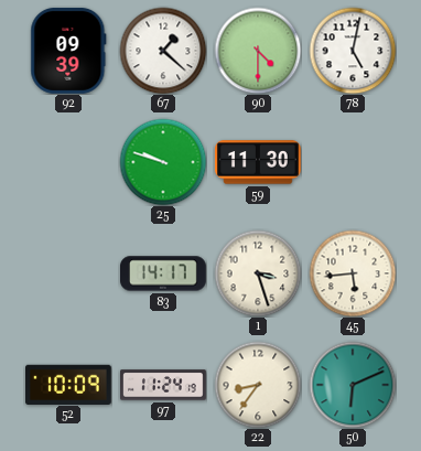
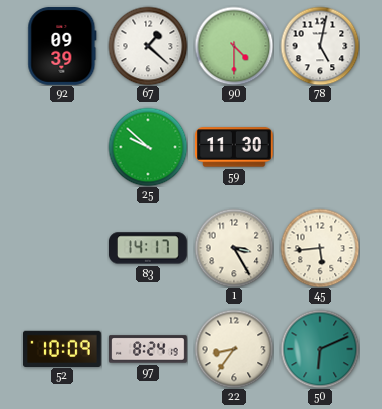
25: 9:48 -> 9:52
1: 3:27 -> 3:25
97: 11:24 -> 8:24
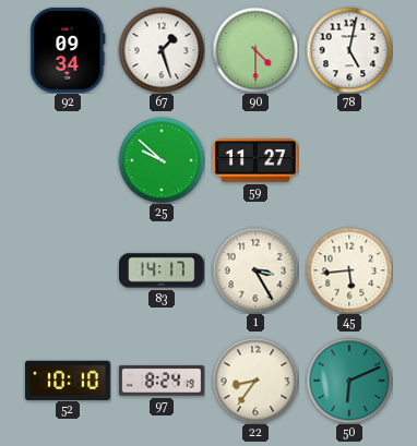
92: 09:39 -> 09:34
67: 1:22 -> 1:27
59: 11:30 -> 11:27
52: 10:09 -> 10:10
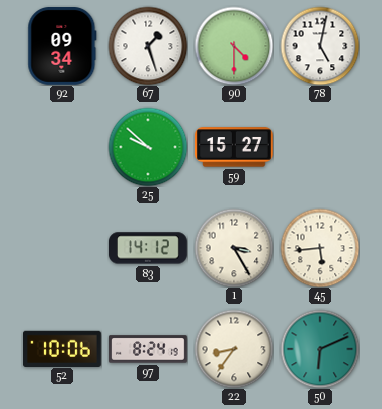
59: 11:27 -> 15:27
83: 14:17 -> 14:12
52: 10:10 -> 10:06
